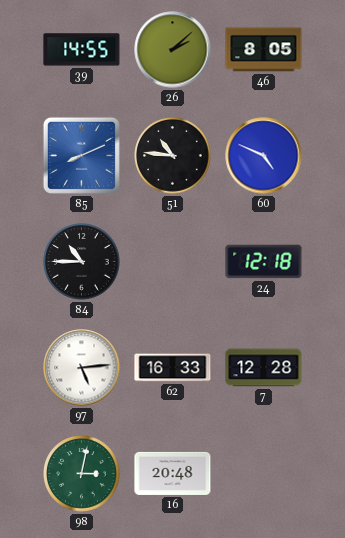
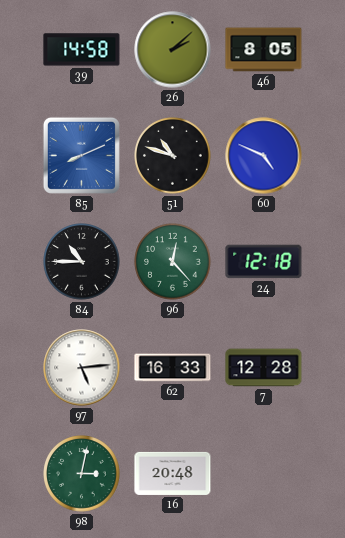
39: 14:55 -> 14:58
51: 10:46 -> 10:48
96: none -> 12:23
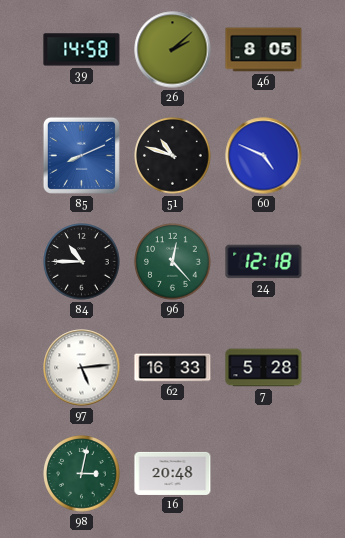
7: 12:28 -> 5:28
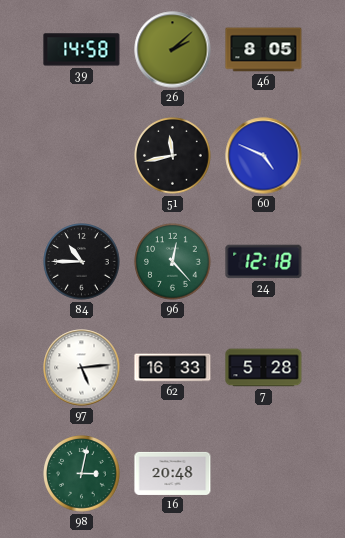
85: 8:11 -> none
51: 10:48 -> 11:43
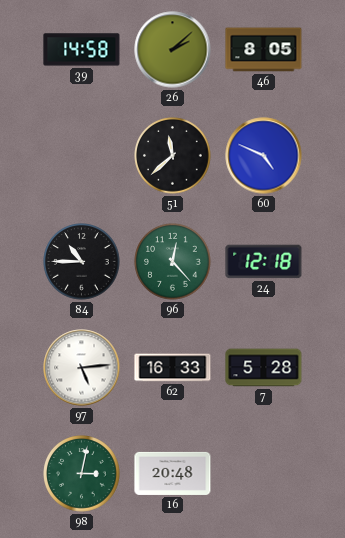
51: 11:43 -> 11:38
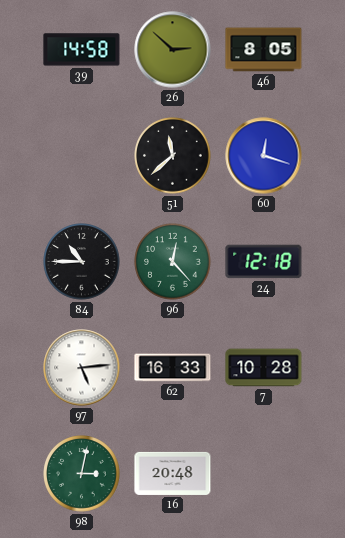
26: 2:08 -> 2:52
60: 4:49 -> 12:18
7: 5:28 -> 10:28
